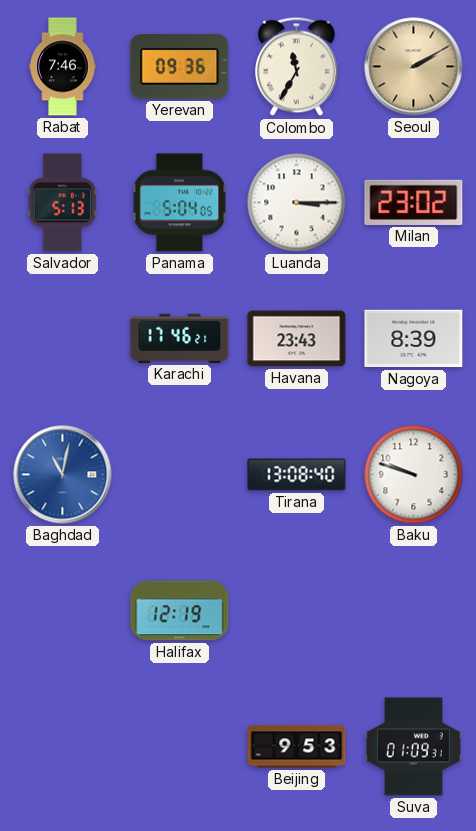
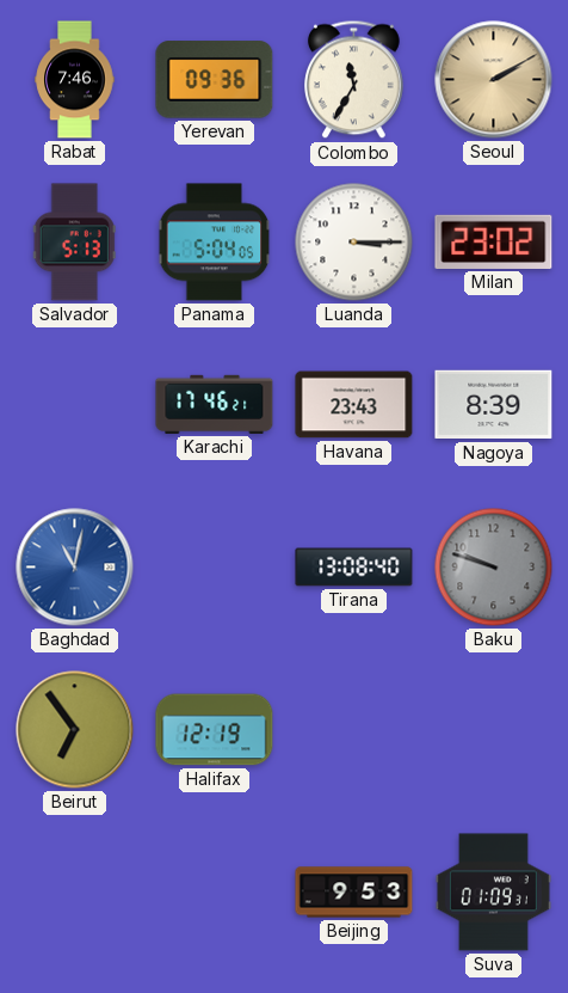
Baku dial: white -> grey
Beirut: none -> 6:54
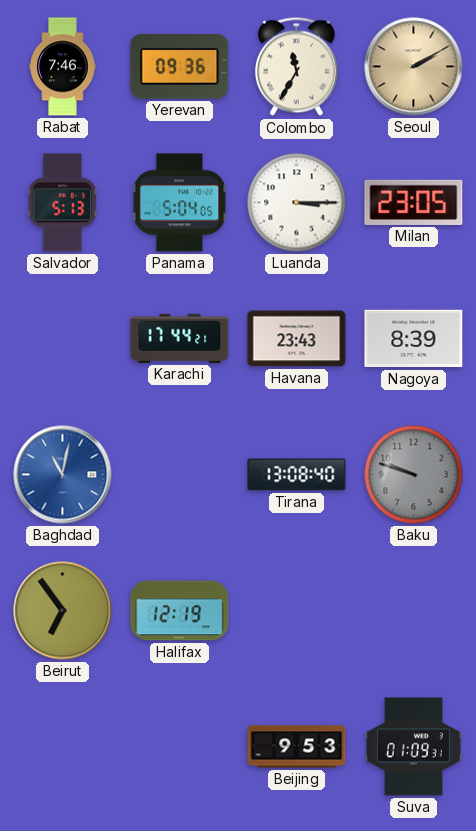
Milan: 23:02 -> 23:05
Karachi: 17:46 -> 17:44
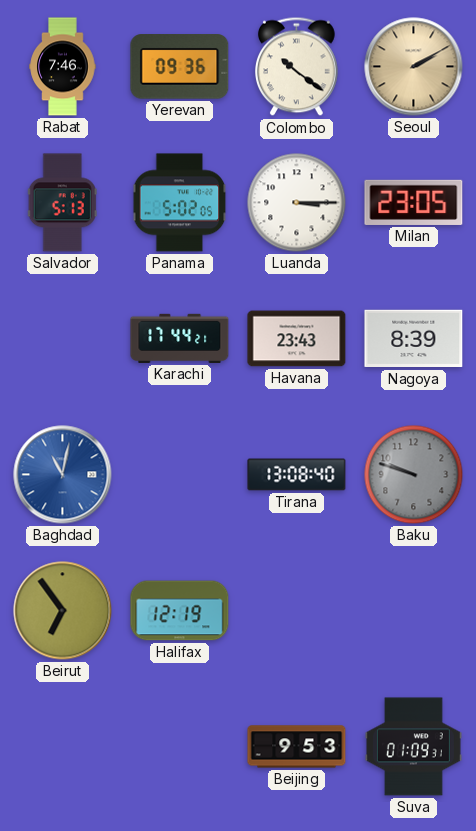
Colombo: 11:35 -> 10:21
Panama: 5:04 -> 5:02
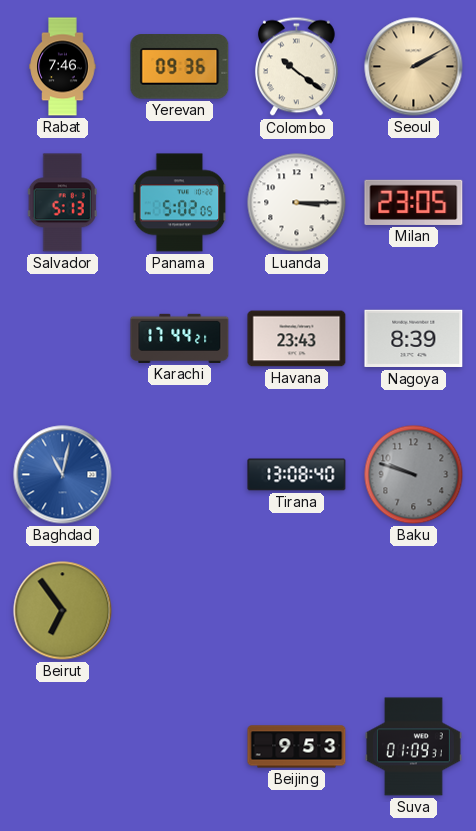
Halifax: 12:19 -> none
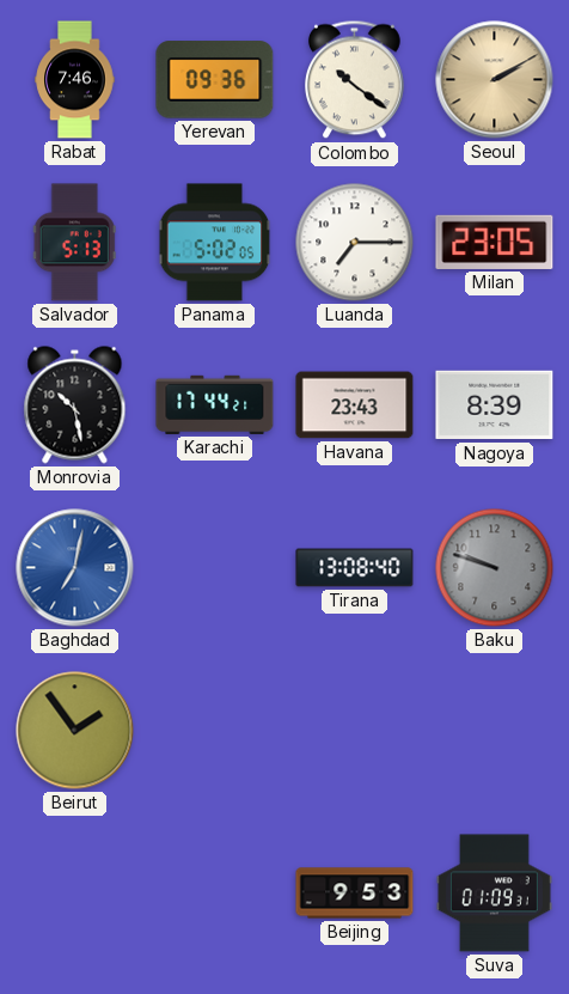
Luanda: 3:15 -> 7:15
Monrovia: none -> 10:28
Baghdad: 11:02 -> 7:02
Beirut: 6:54 -> 1:54
